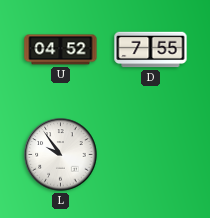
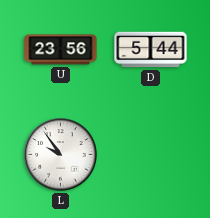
U: 04:52 -> 23:56
D: 7:55 -> 5:44
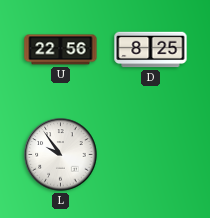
U: 23:56 -> 22:56
D: 5:44 -> 8:25
